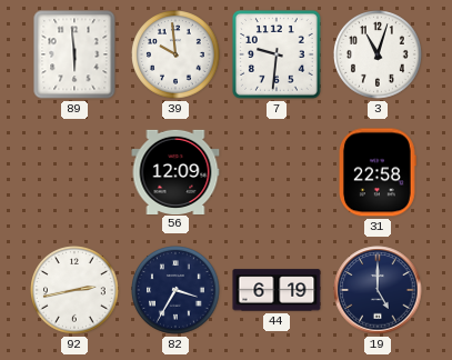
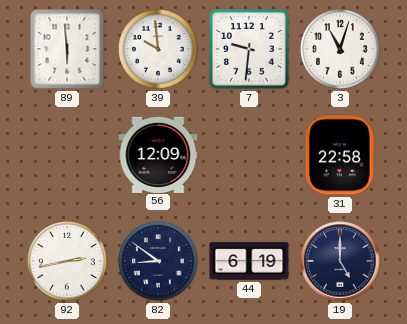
82: 3:35 -> 8:51
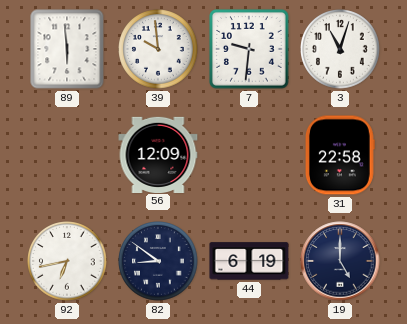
92: 2:43 -> 6:43
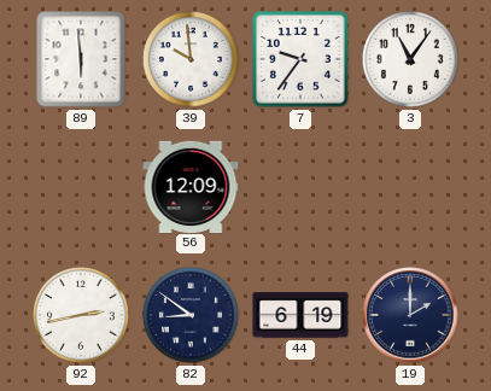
7: 9:31 -> 9:36
3: 11:03 -> 11:06
31: 22:58 -> none
92: 6:43 -> 2:43
19: 5:00 -> 2:00
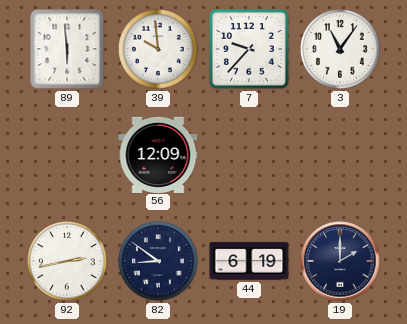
7: 9:36 -> 9:37
